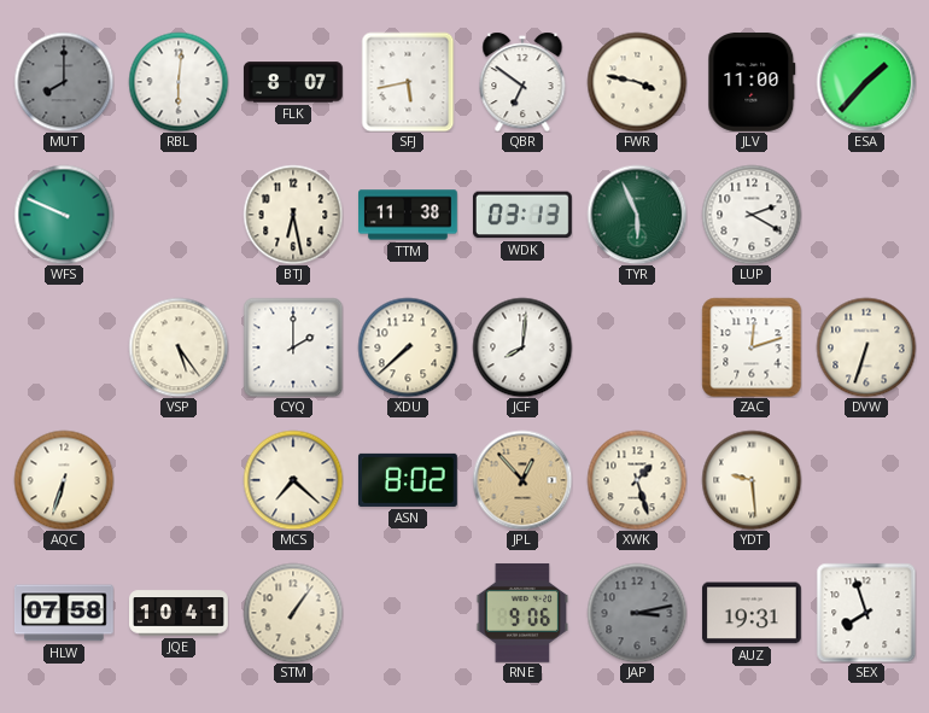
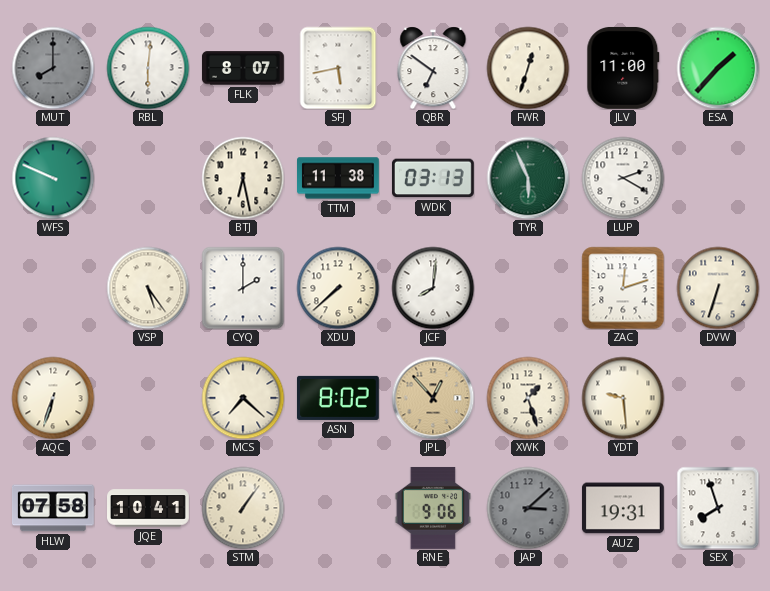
FWR: 3:47 -> 12:33
JAP: 3:13 -> 3:08
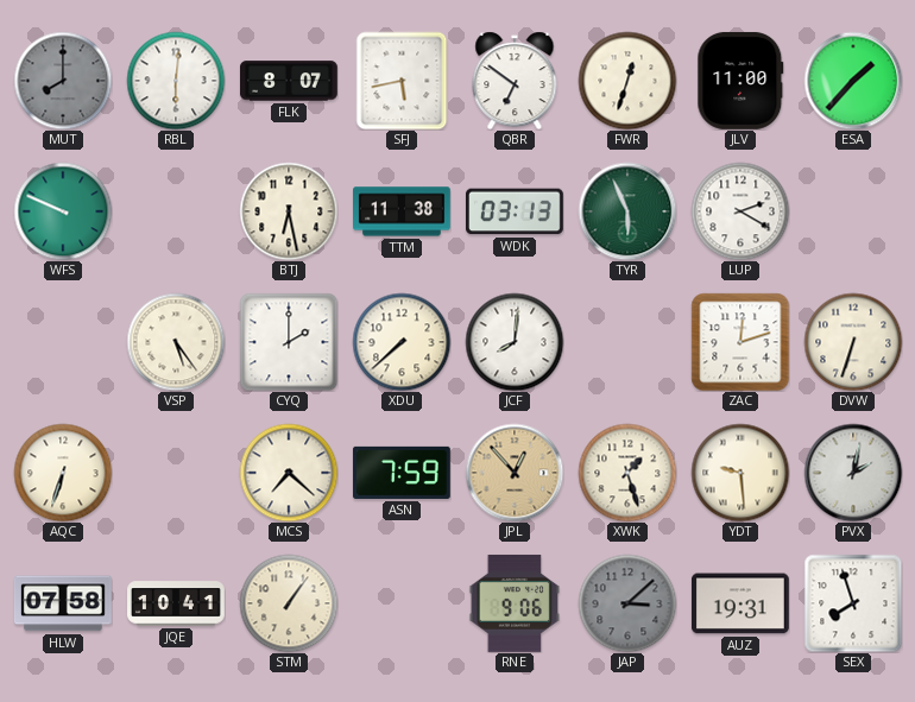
ASN: 8:02 -> 7:59
PVX: none -> 2:02
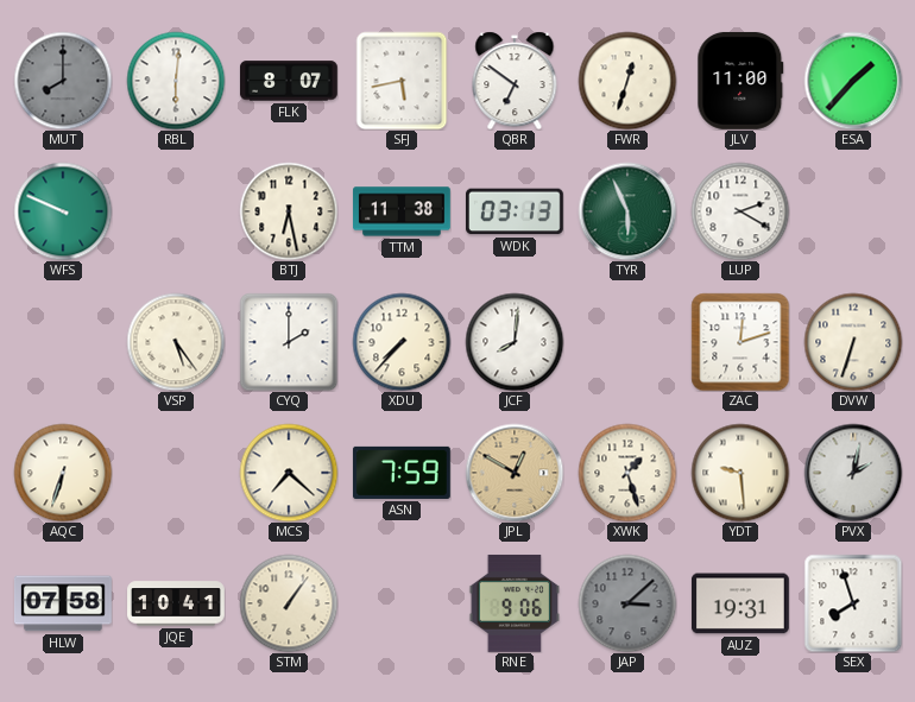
XDU: 7:38 -> 7:37
JPL: 12:53 -> 12:50
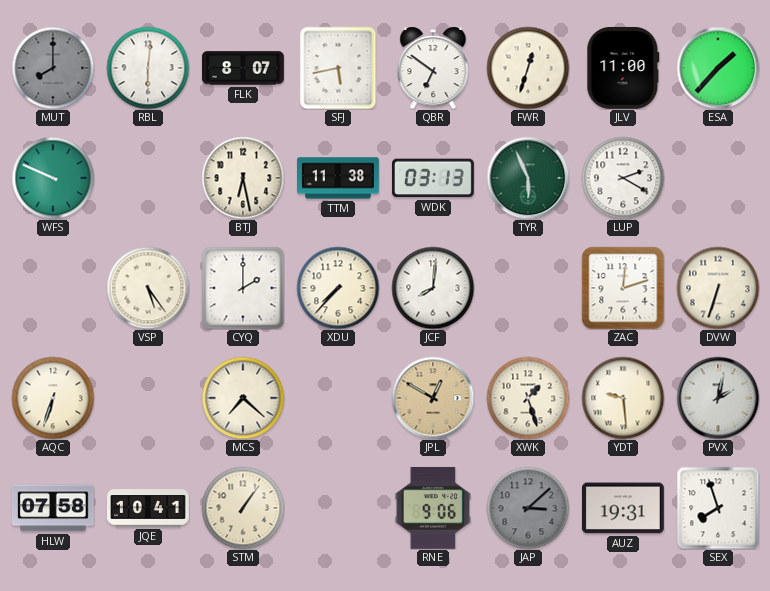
ASN: 7:59 -> none
